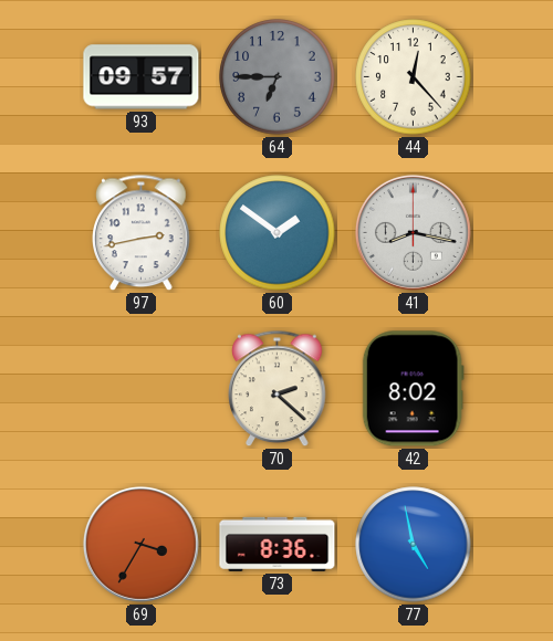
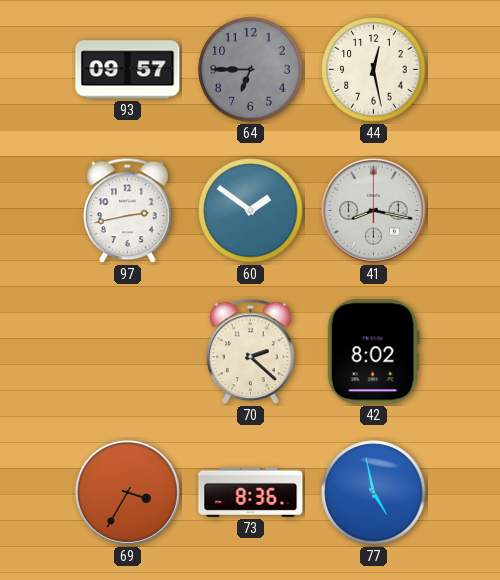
44: 12:23 -> 12:28
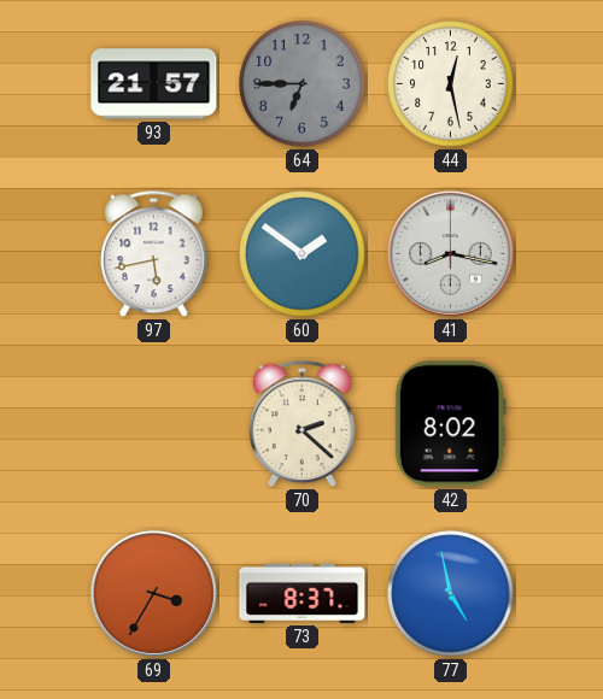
93: 09:57 -> 21:57
97: 2:43 -> 5:43
73: 8:36 -> 8:37
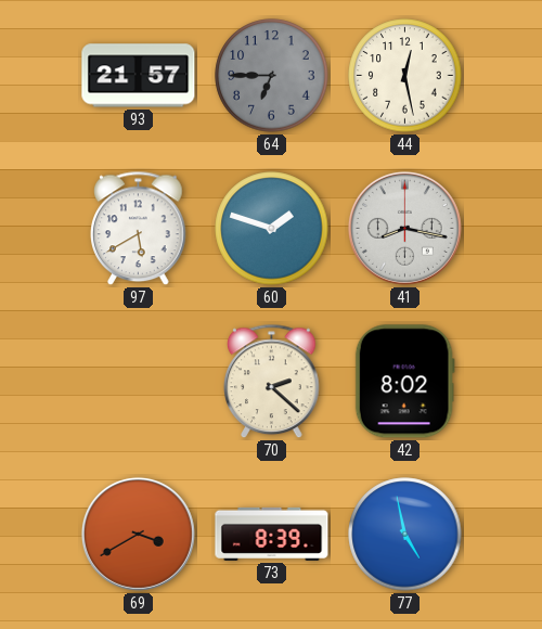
97: 5:43 -> 5:40
60: 1:51 -> 1:48
69: 3:35 -> 3:40
73: 8:37 -> 8:39
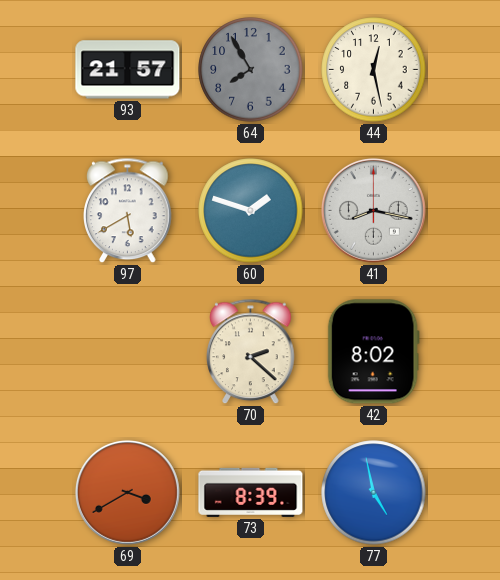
64: 6:45 -> 7:55
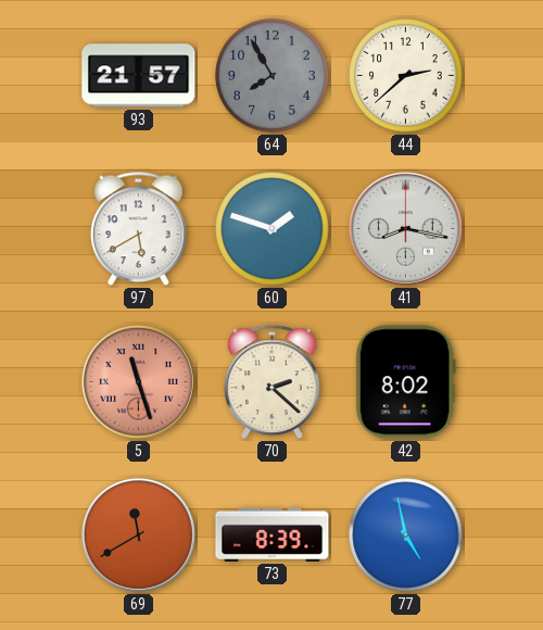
44: 12:28 -> 2:38
5: none -> 11:27
69: 3:40 -> 11:40
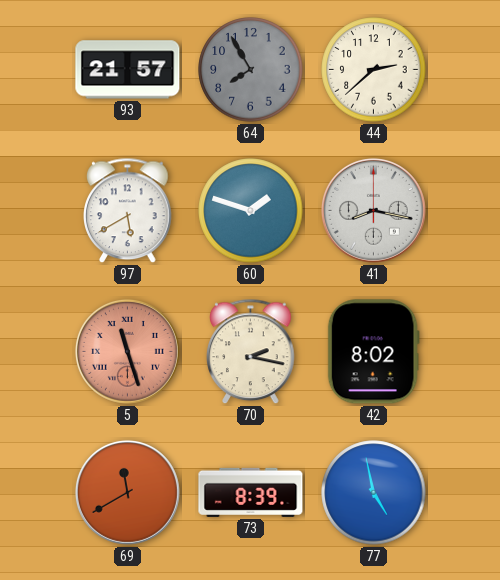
70: 2:22 -> 2:17
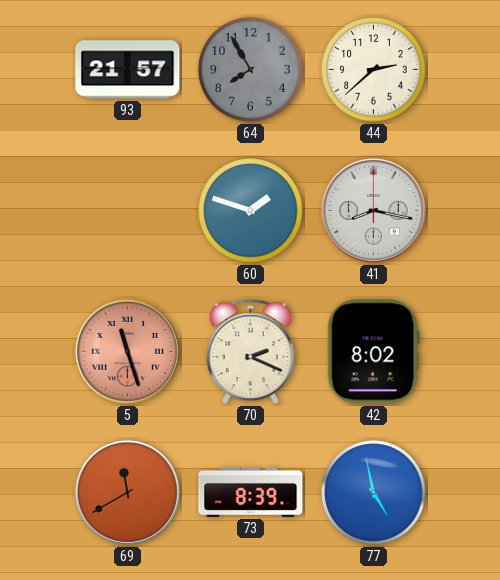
97: 5:40 -> none
70: 2:17 -> 2:19
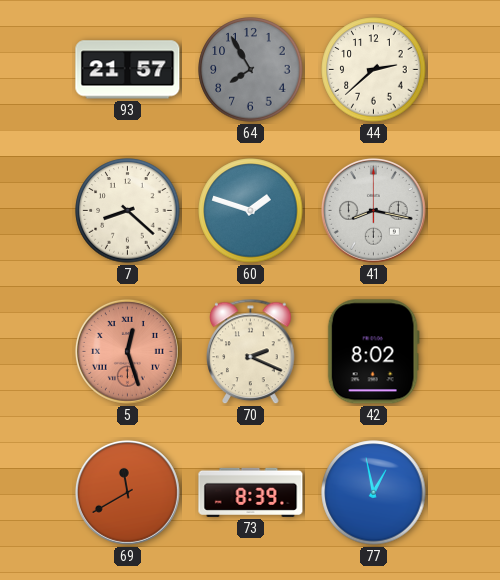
7: none -> 8:22
5: 11:27 -> 12:27
77: 4:58 -> 12:58
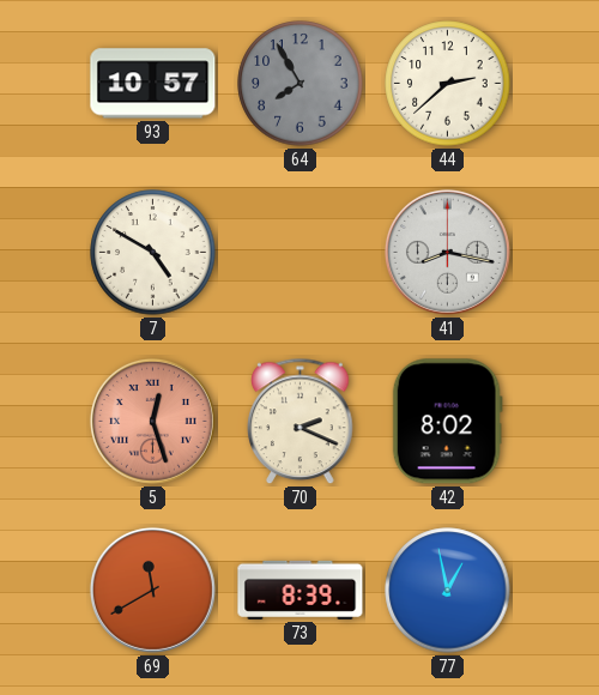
93: 21:57 -> 10:57
7: 8:22 -> 4:50
60: 1:48 -> none
